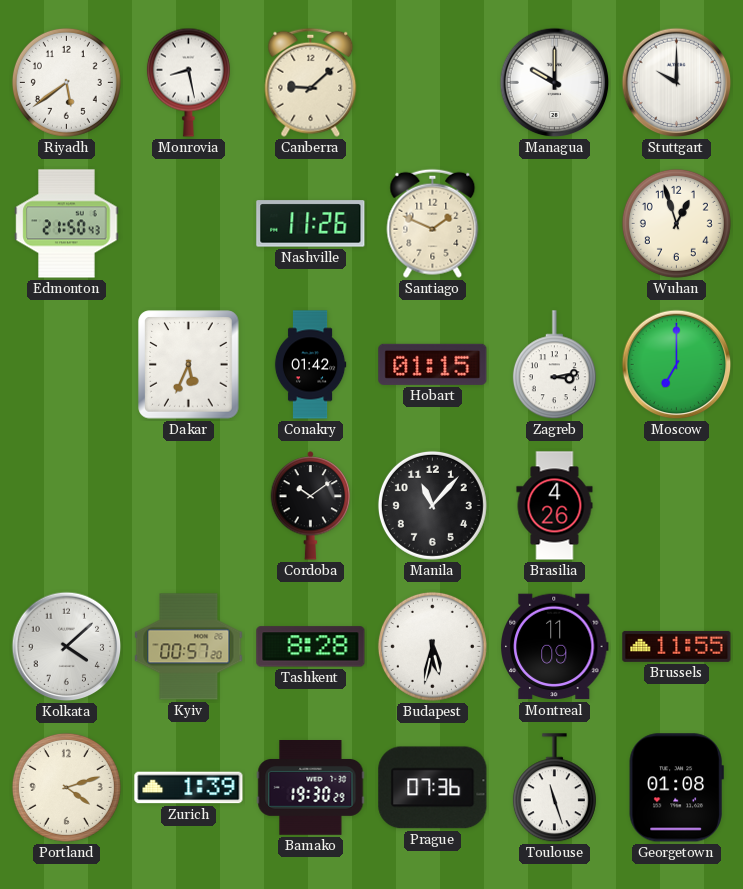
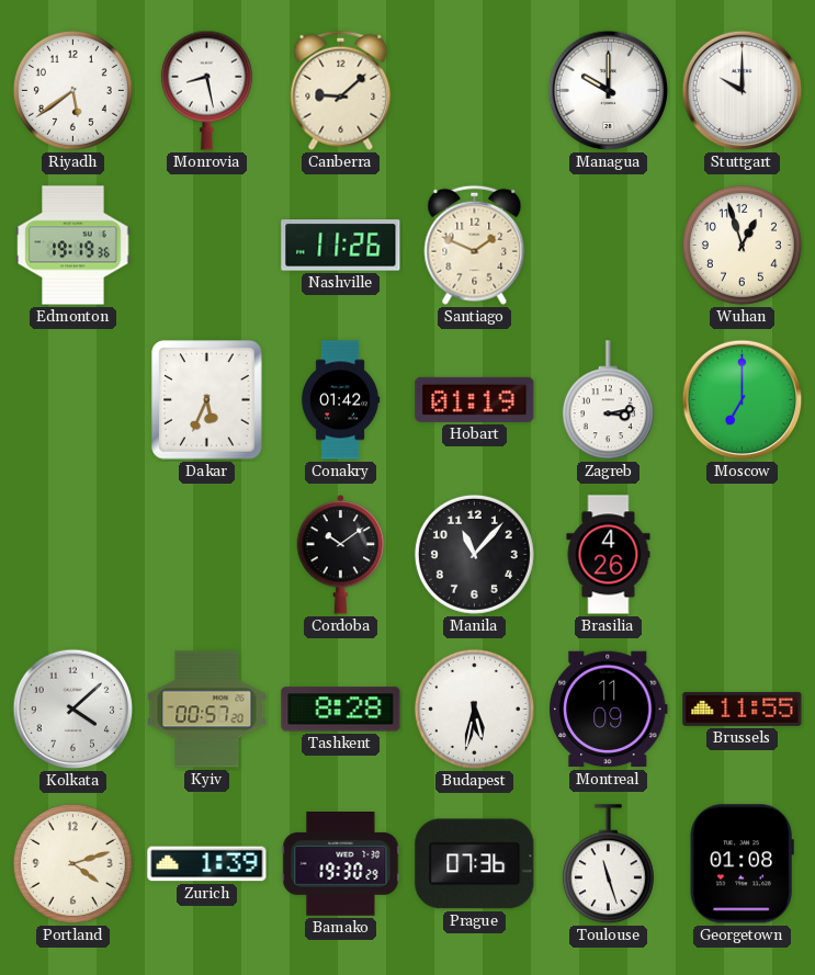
Edmonton: 21:50 -> 19:19
Hobart: 01:15 -> 01:19
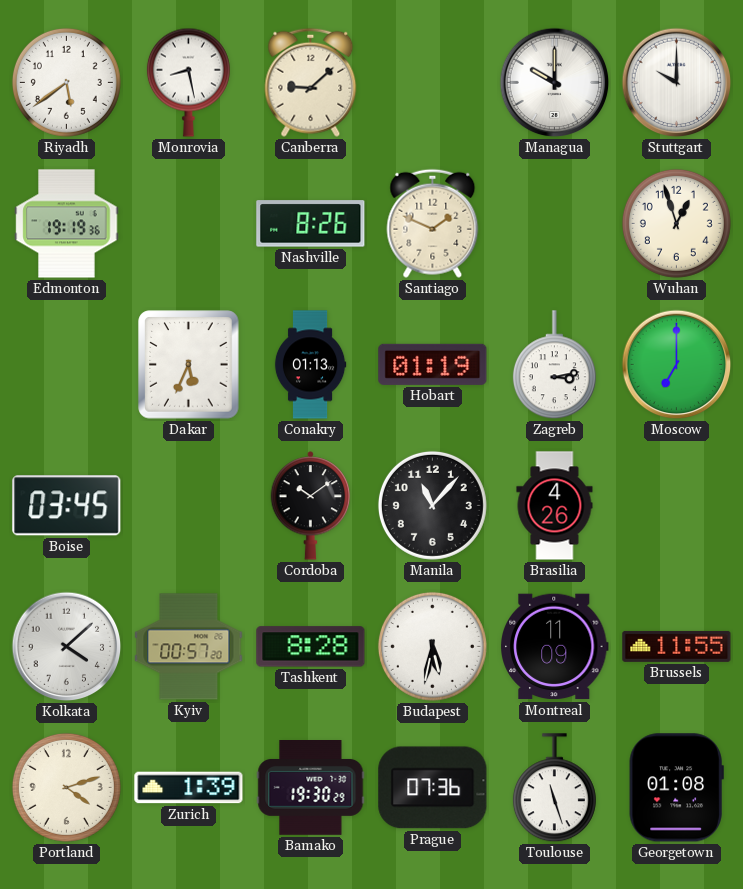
Nashville: 11:26 -> 8:26
Conakry: 01:42 -> 01:13
Boise: none -> 03:45
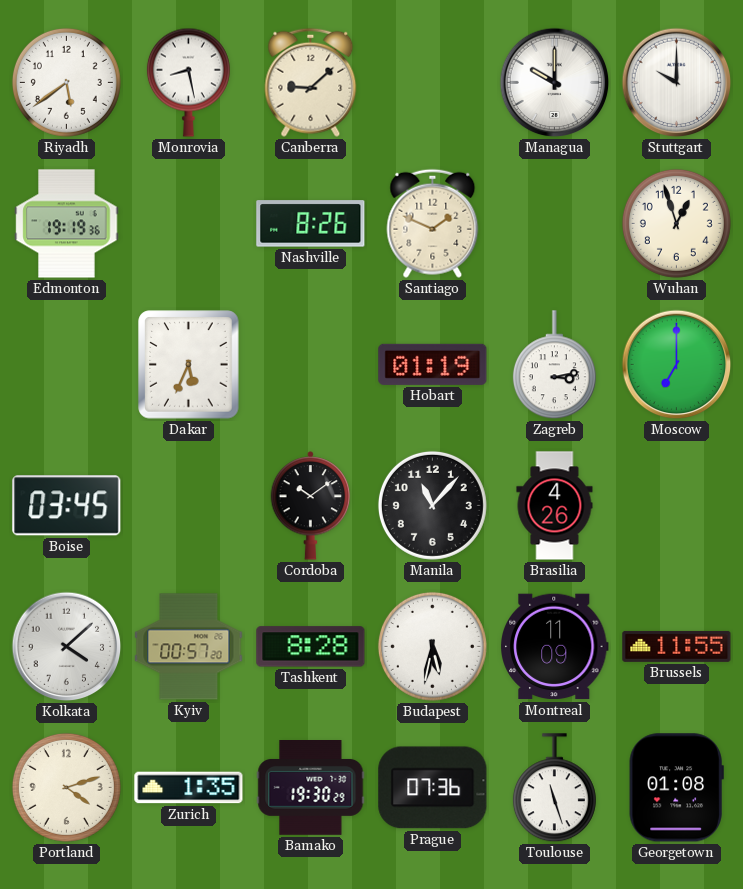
Conakry: 01:13 -> none
Zurich: 1:39 -> 1:35
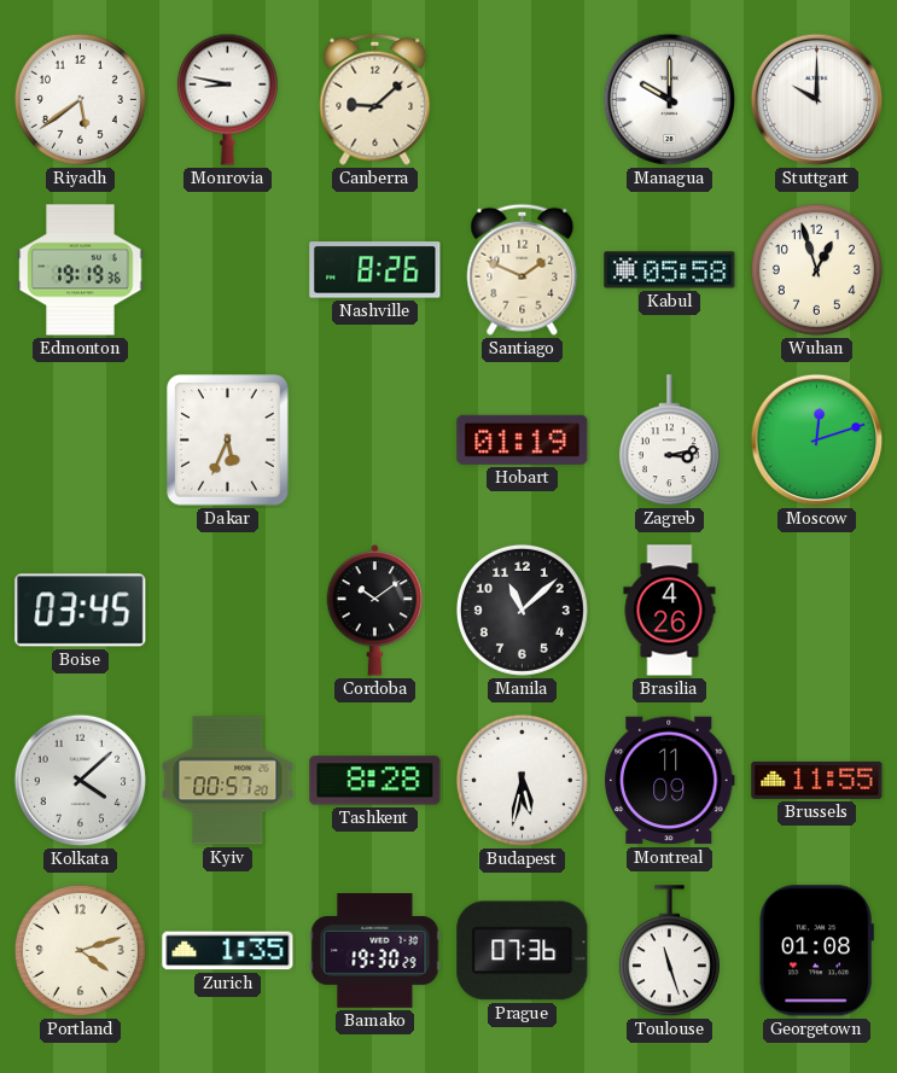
Monrovia: 8:28 -> 8:47
Kabul: none -> 05:58
Moscow: 7:00 -> 12:12
Manila: 11:07 -> 11:08
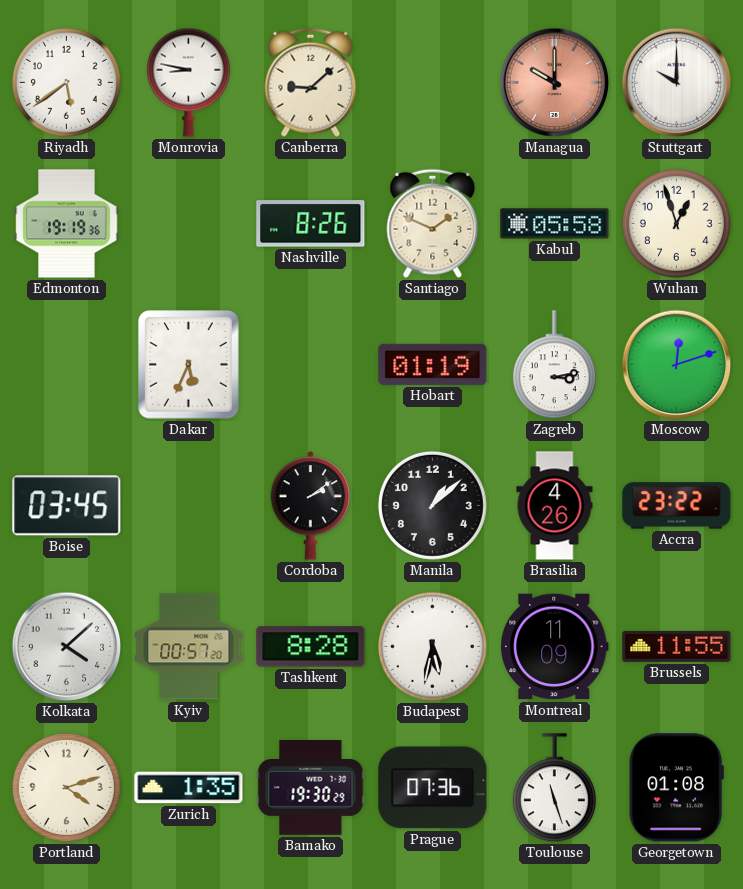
Managua dial: white -> salmon
Cordoba: 10:09 -> 2:09
Manila: 11:08 -> 1:08
Accra: none -> 23:22
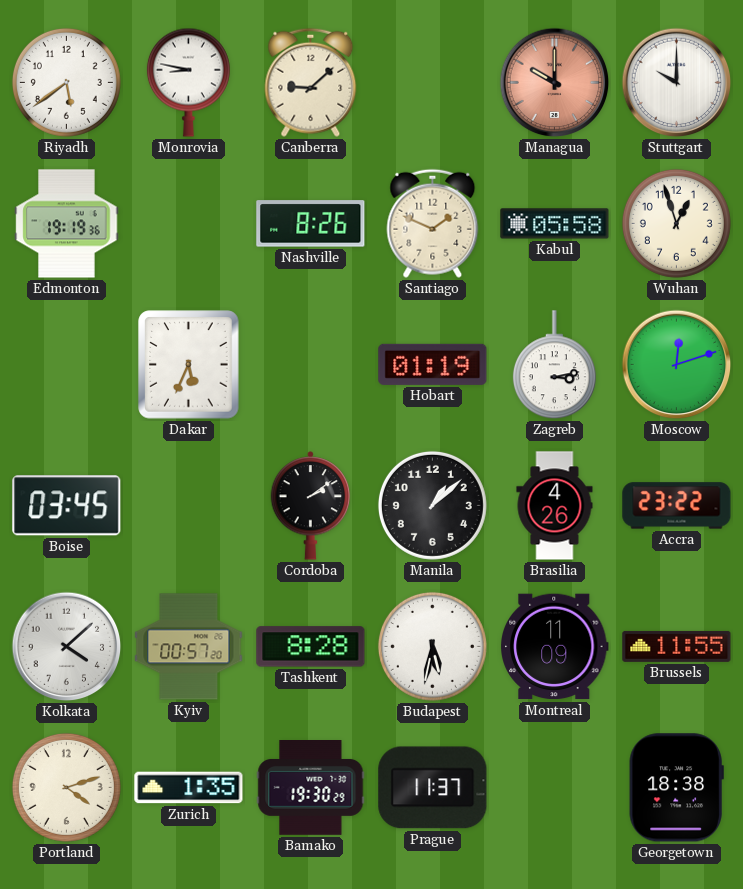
Prague: 07:36 -> 11:37
Toulouse: 11:27 -> none
Georgetown: 01:08 -> 18:38
